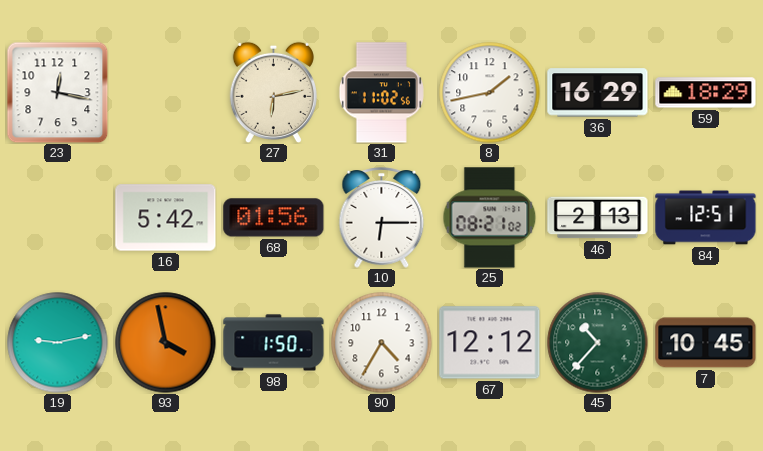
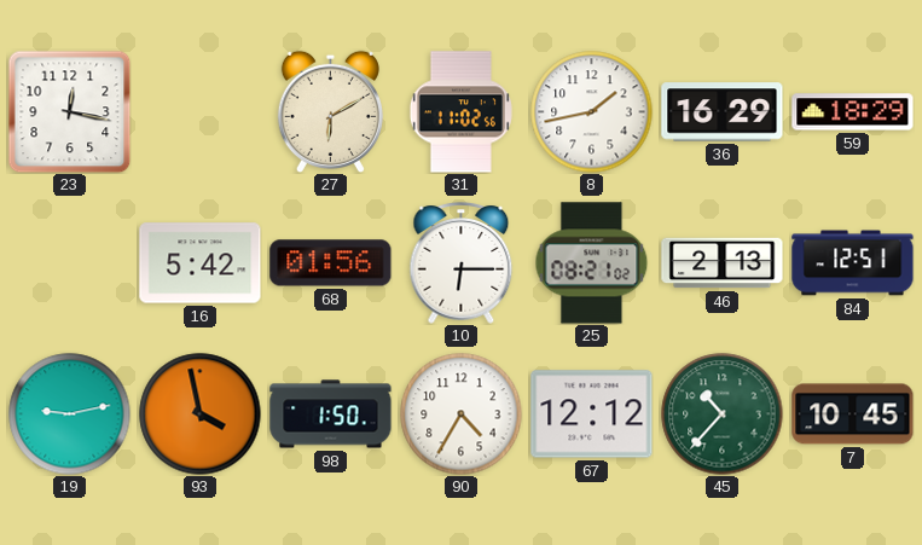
27: 6:13 -> 6:10
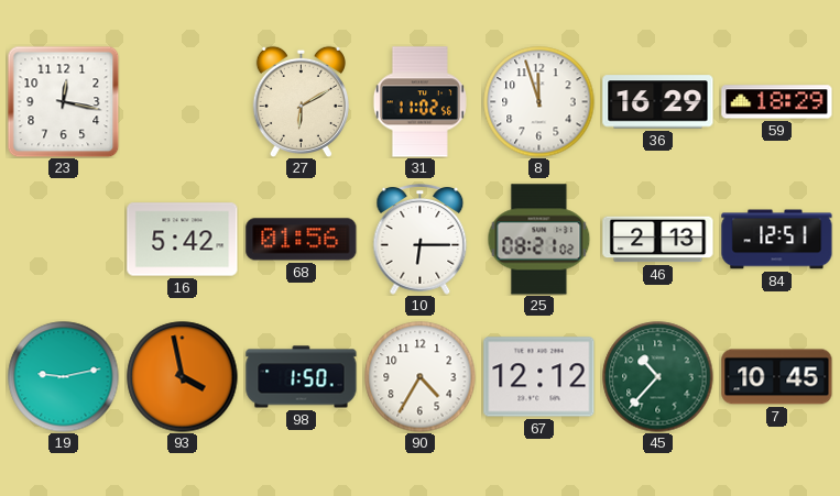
8: 1:43 -> 11:57
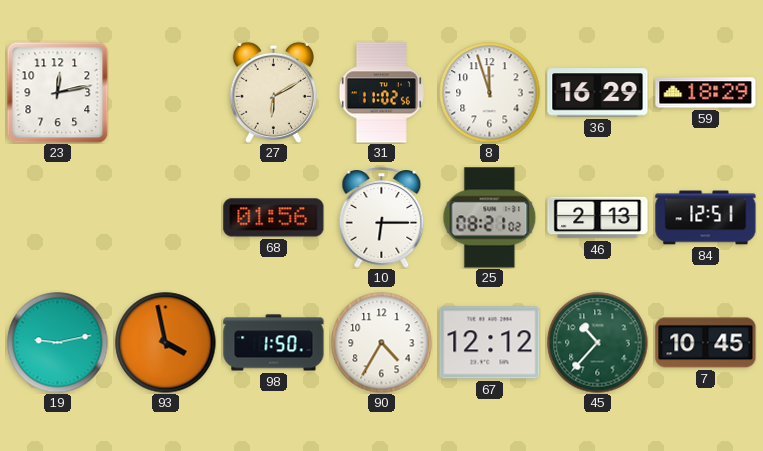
23: 12:17 -> 12:13
16: 5:42 -> none
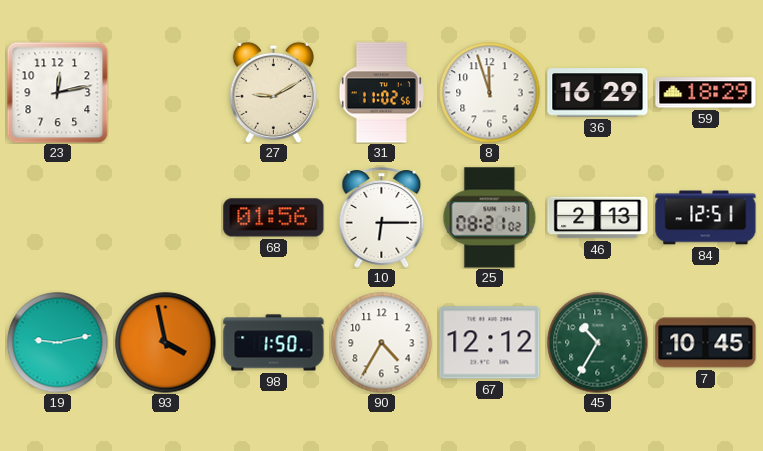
27: 6:10 -> 9:10
45: 10:37 -> 10:35
